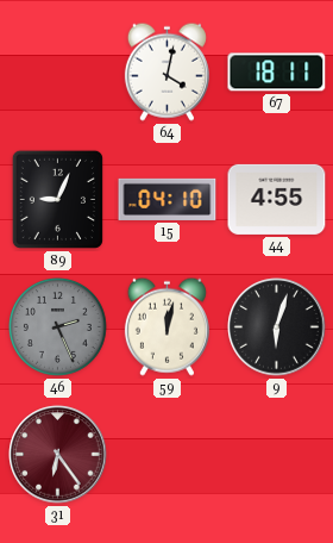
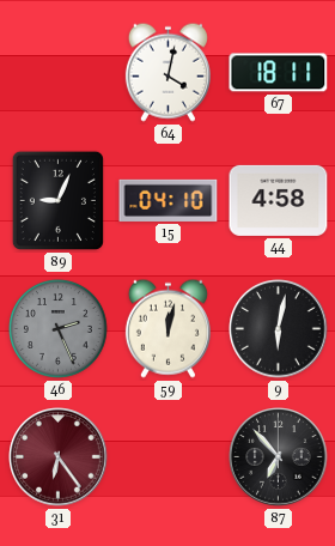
44: 4:55 -> 4:58
9: 6:03 -> 6:02
87: none -> 6:53
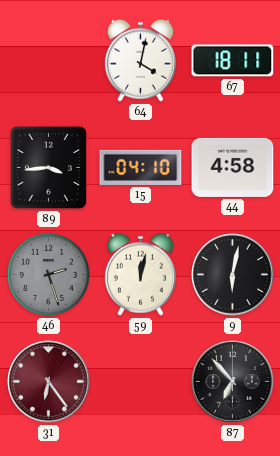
89: 9:04 -> 3:44
46: 2:26 -> 2:27
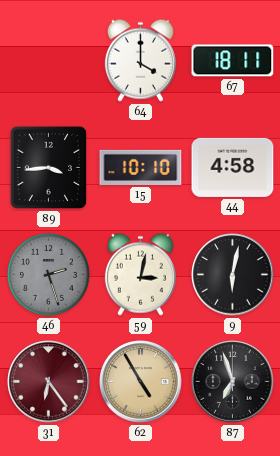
64: 4:02 -> 4:00
15: 04:10 -> 10:10
59: 12:02 -> 3:02
62: none -> 4:55
87: 6:53 -> 6:57
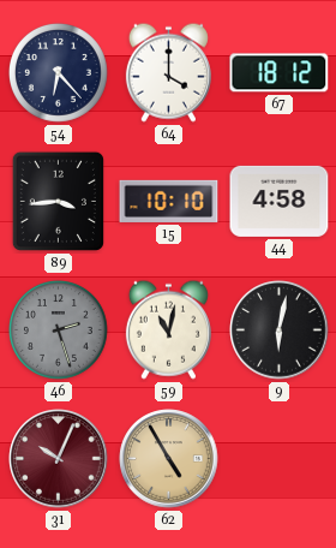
54: none -> 6:23
67: 18:11 -> 18:12
59: 3:02 -> 11:02
31: 6:24 -> 10:04
87: 6:57 -> none
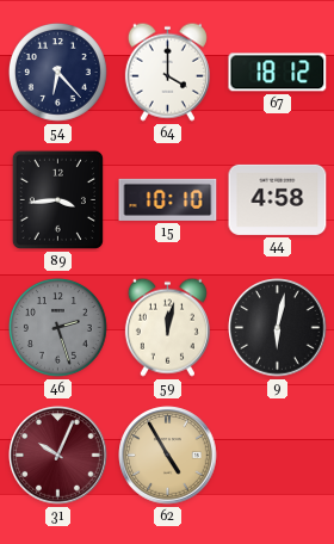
59: 11:02 -> 12:02
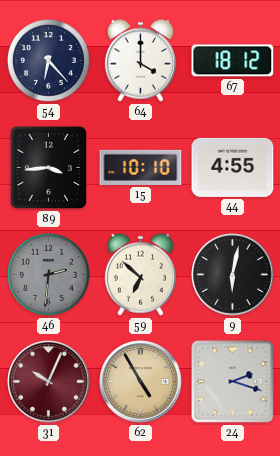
44: 4:58 -> 4:55
46: 2:27 -> 2:31
59: 12:02 -> 6:52
24: none -> 2:18
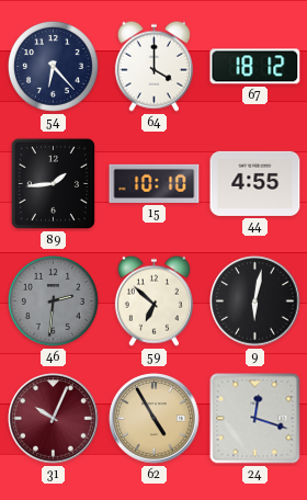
89: 3:44 -> 1:44
24: 2:18 -> 12:18
